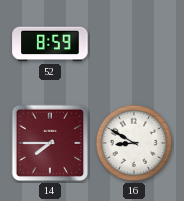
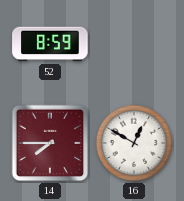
16: 8:50 -> 12:50
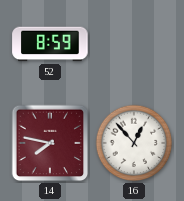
14: 7:45 -> 7:47
16: 12:50 -> 12:53
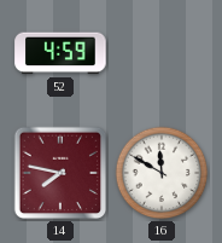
52: 8:59 -> 4:59
16: 12:53 -> 11:50
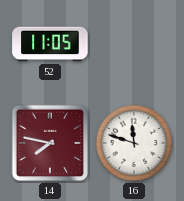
52: 4:59 -> 11:05
16: 11:50 -> 11:48
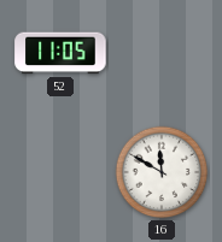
14: 7:47 -> none
16: 11:48 -> 11:50
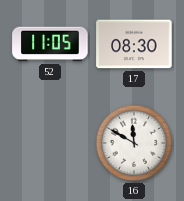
17: none -> 08:30
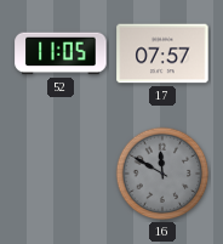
17: 08:30 -> 07:57
16 dial: white -> grey
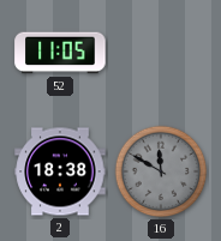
17: 07:57 -> none
2: none -> 18:38
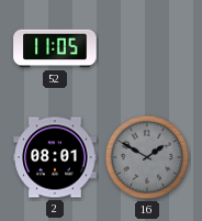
2: 18:38 -> 08:01
16: 11:50 -> 1:50
